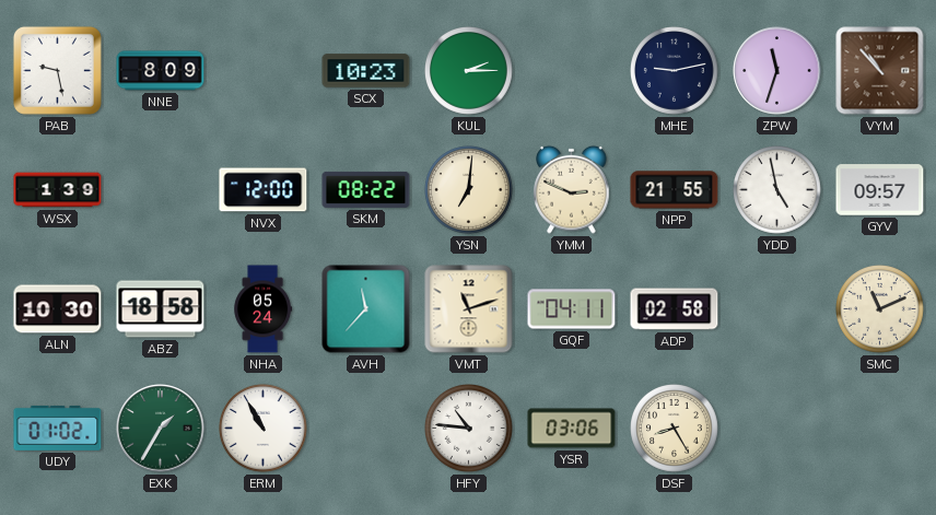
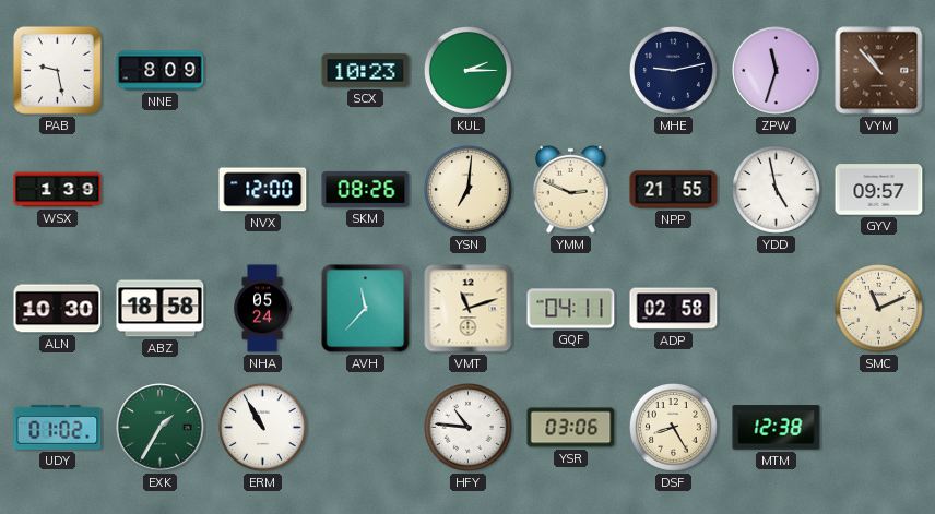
SKM: 08:22 -> 08:26
MTM: none -> 12:38
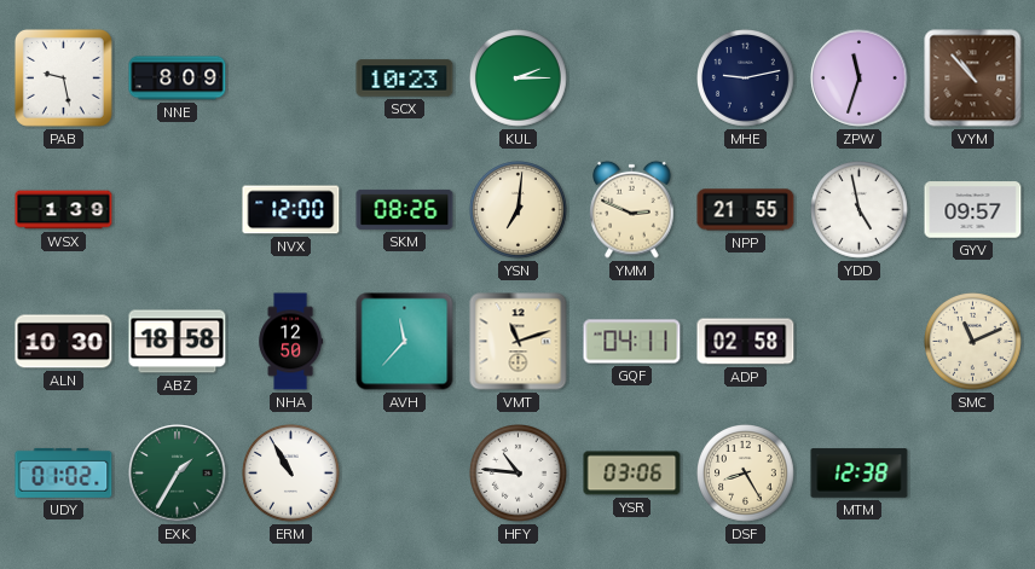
NHA: 05:24 -> 12:50
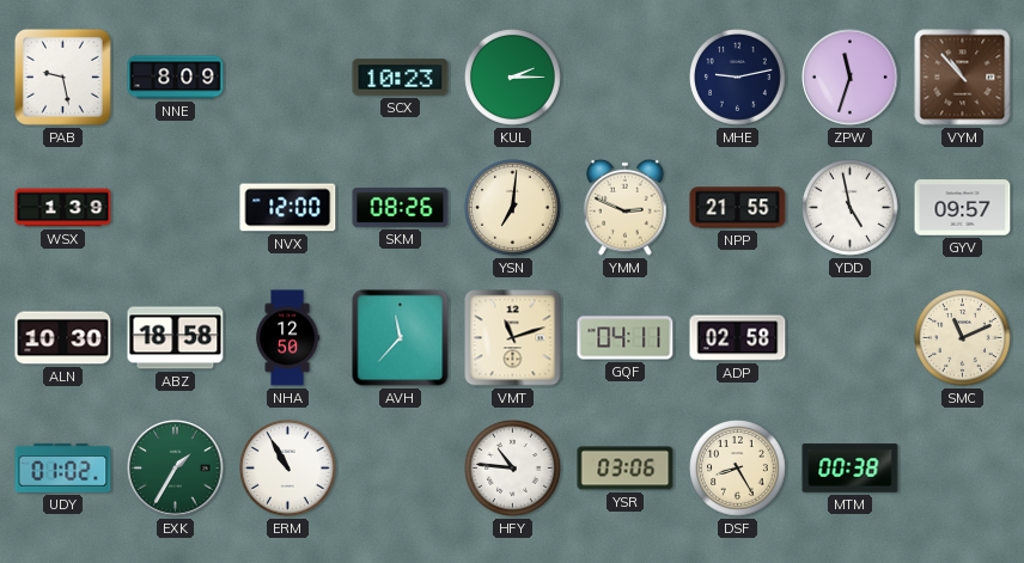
MTM: 12:38 -> 00:38
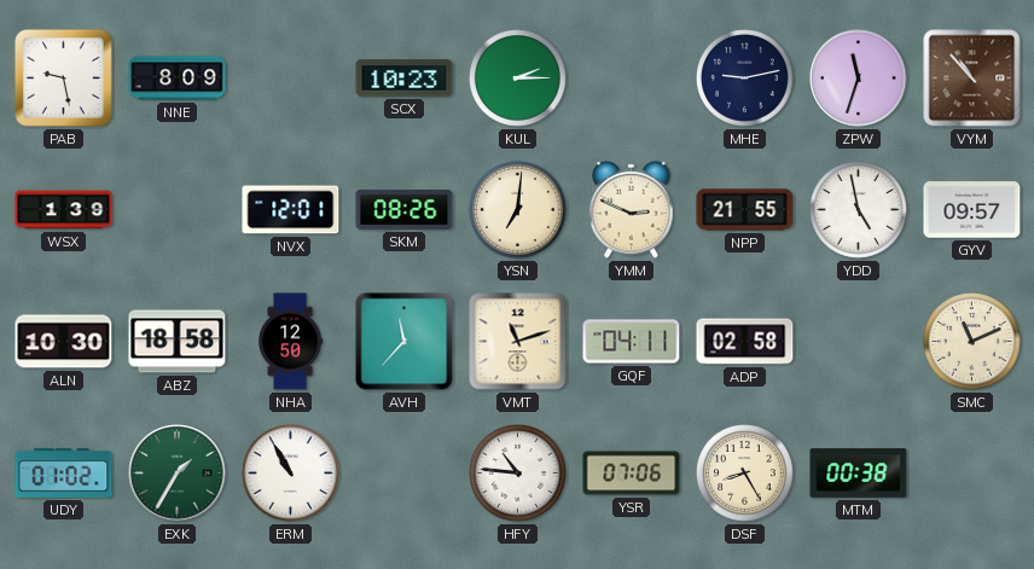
NVX: 12:00 -> 12:01
YSR: 03:06 -> 07:06
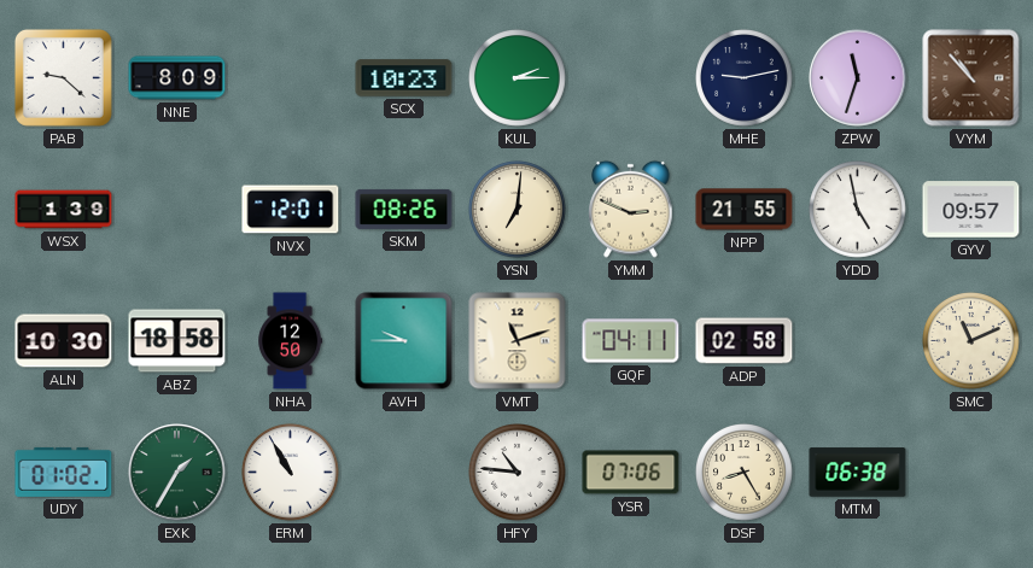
PAB: 9:28 -> 9:22
AVH: 11:37 -> 9:45
MTM: 00:38 -> 06:38
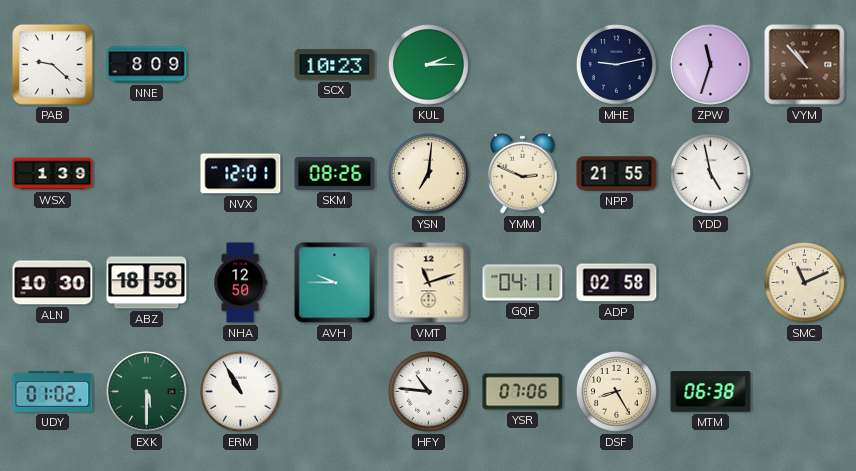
GYV: 09:57 -> none
EXK: 1:35 -> 5:30
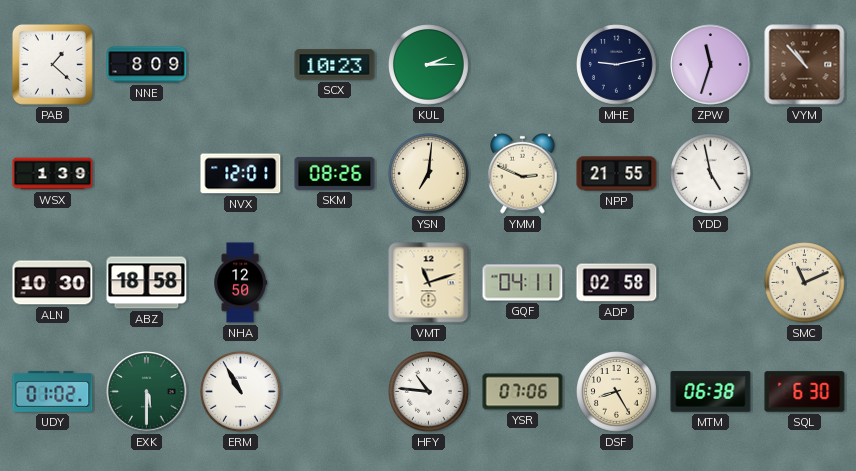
PAB: 9:22 -> 1:22
AVH: 9:45 -> none
SQL: none -> 6:30
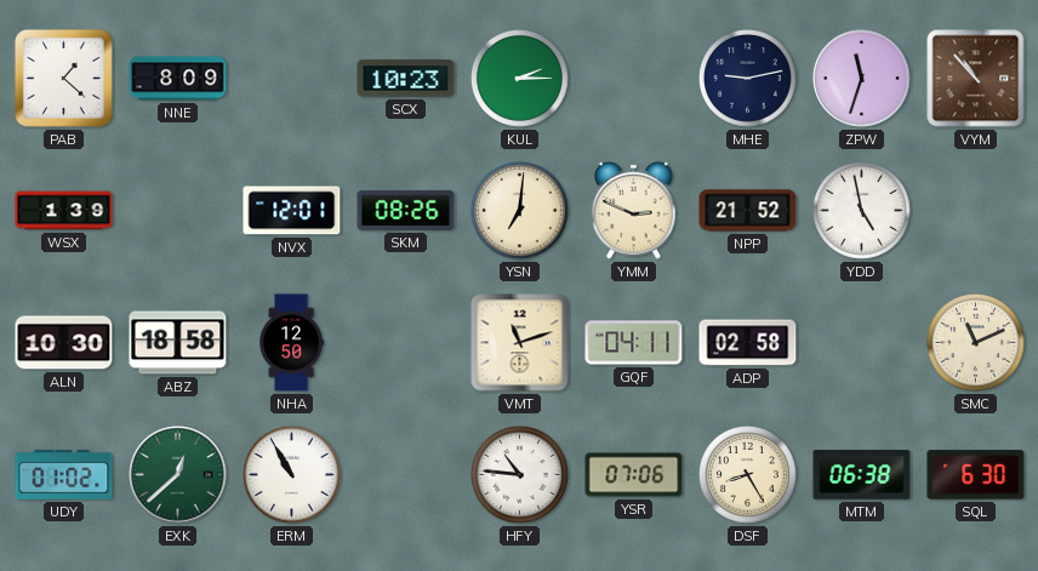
NPP: 21:55 -> 21:52
EXK: 5:30 -> 12:38
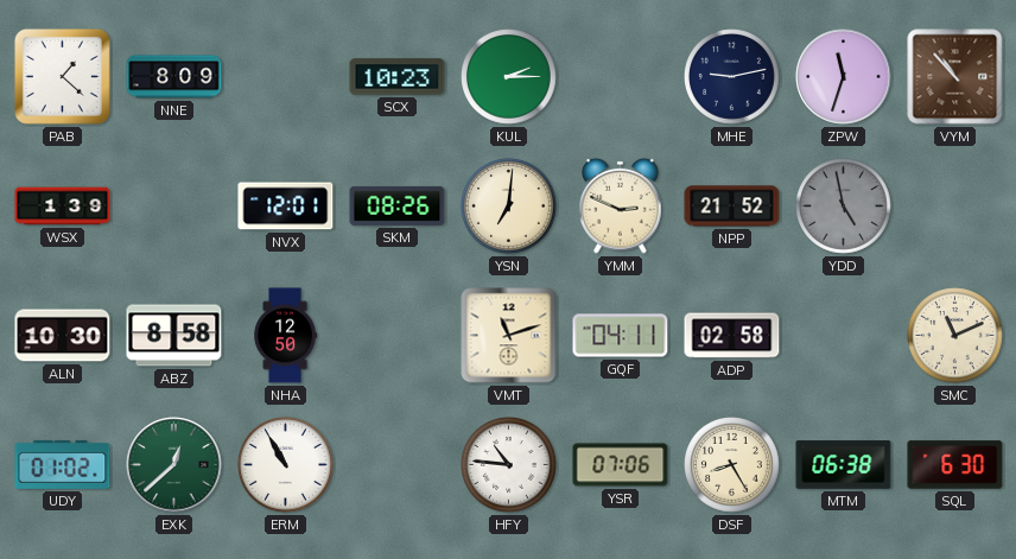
YDD dial: white -> grey
ABZ: 18:58 -> 8:58
